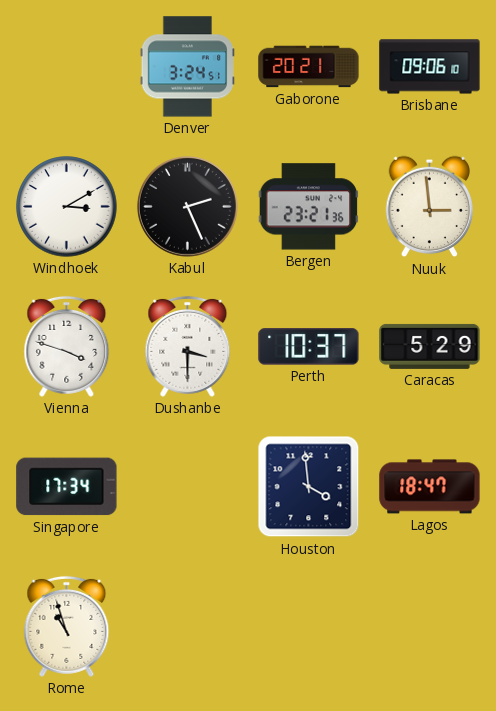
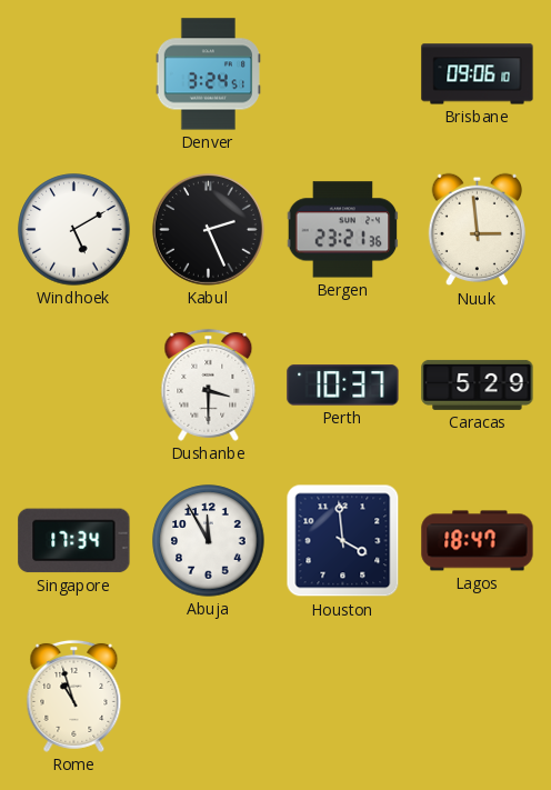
Gaborone: 20:21 -> none
Windhoek: 3:10 -> 5:10
Vienna: 3:48 -> none
Abuja: none -> 11:55
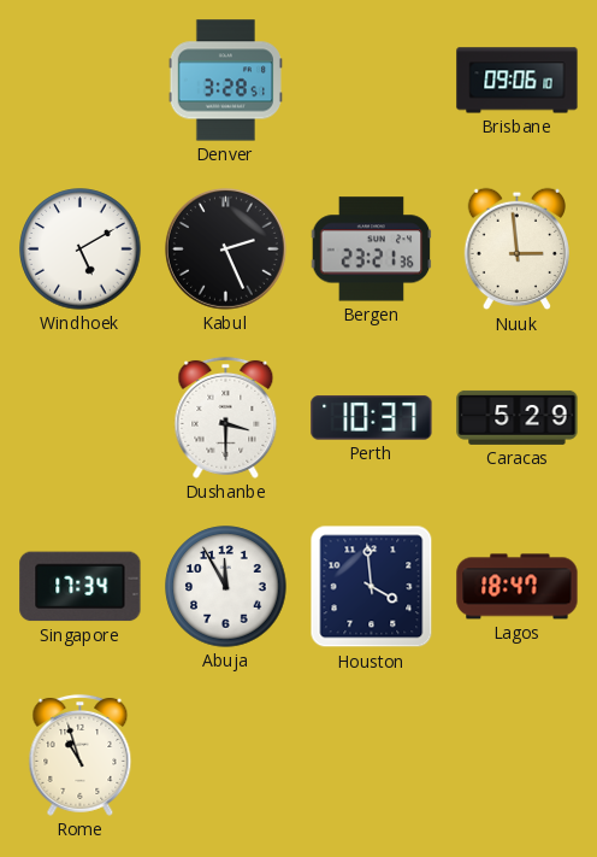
Denver: 3:24 -> 3:28
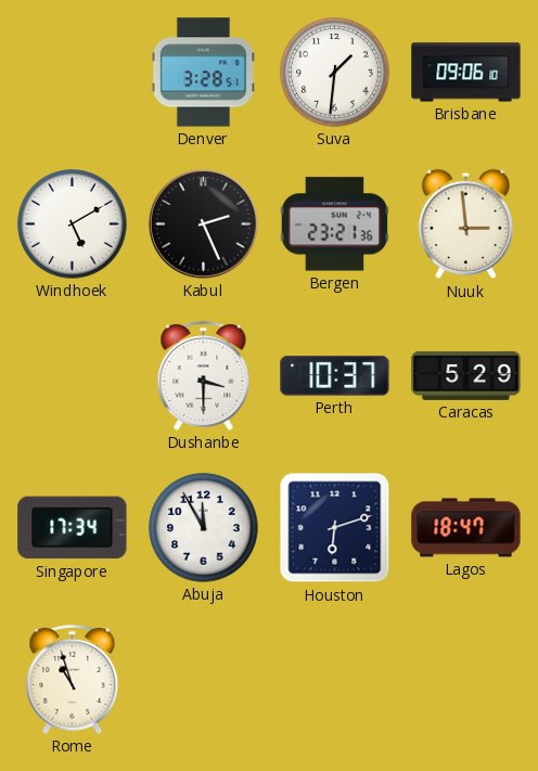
Suva: none -> 1:31
Houston: 3:59 -> 6:12
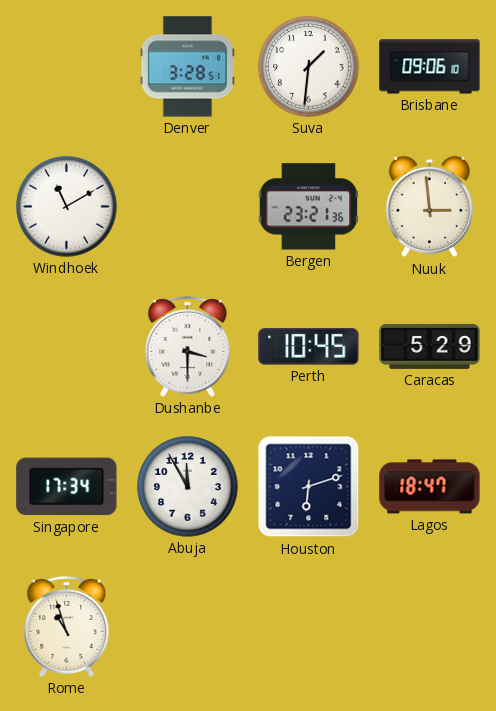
Windhoek: 5:10 -> 11:10
Kabul: 2:26 -> none
Perth: 10:37 -> 10:45
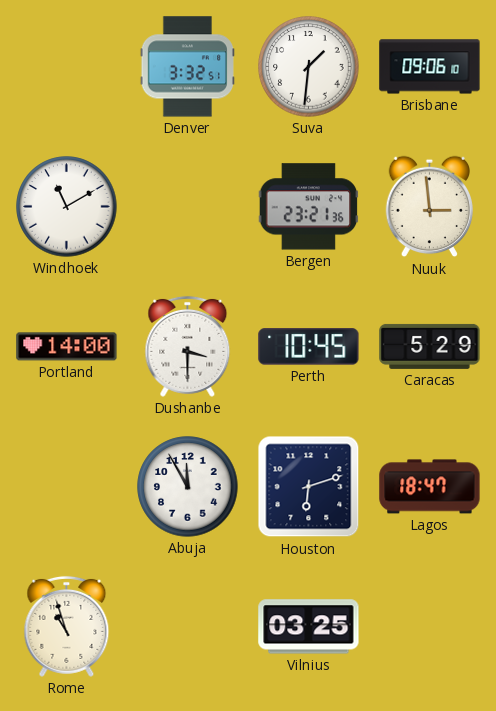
Denver: 3:28 -> 3:32
Portland: none -> 14:00
Singapore: 17:34 -> none
Vilnius: none -> 03:25
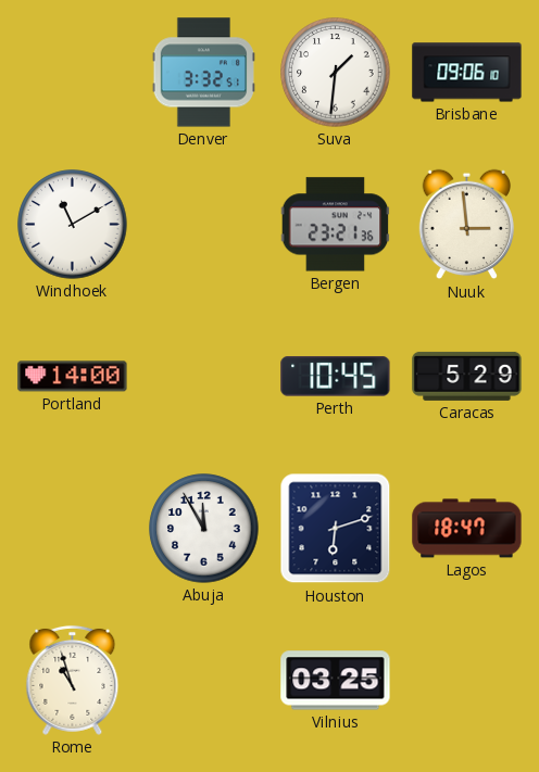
Dushanbe: 3:30 -> none
